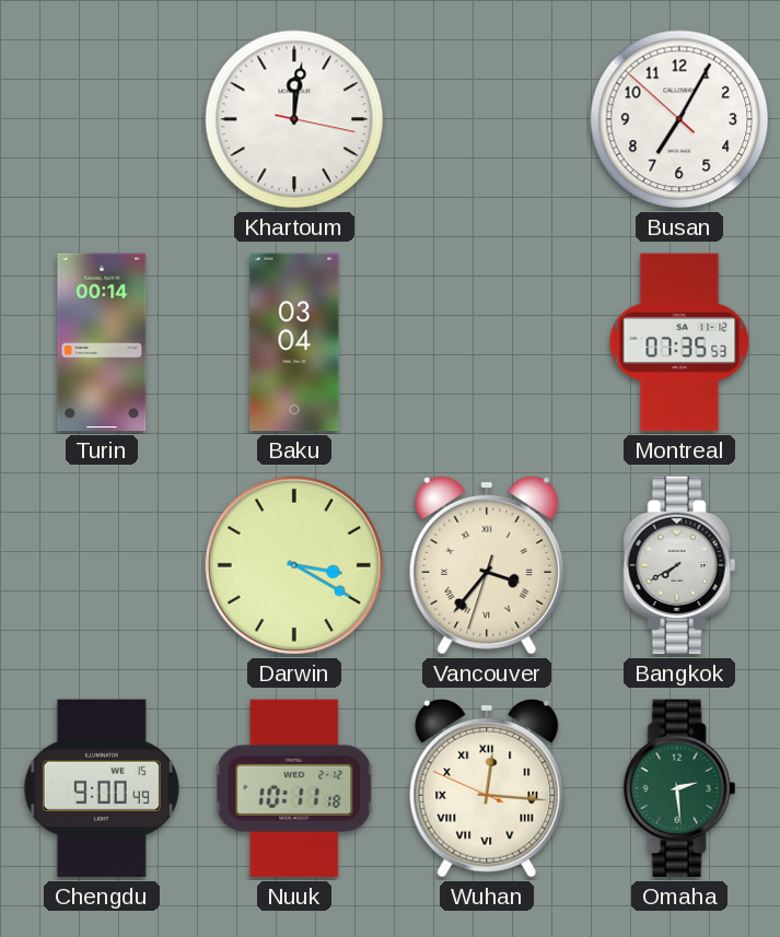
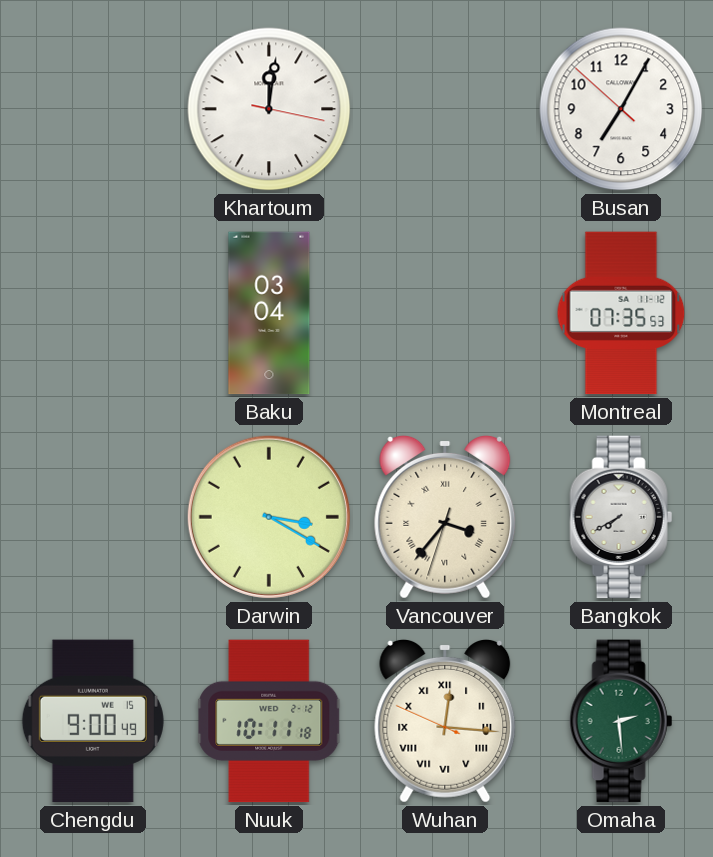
Turin: 00:14 -> none
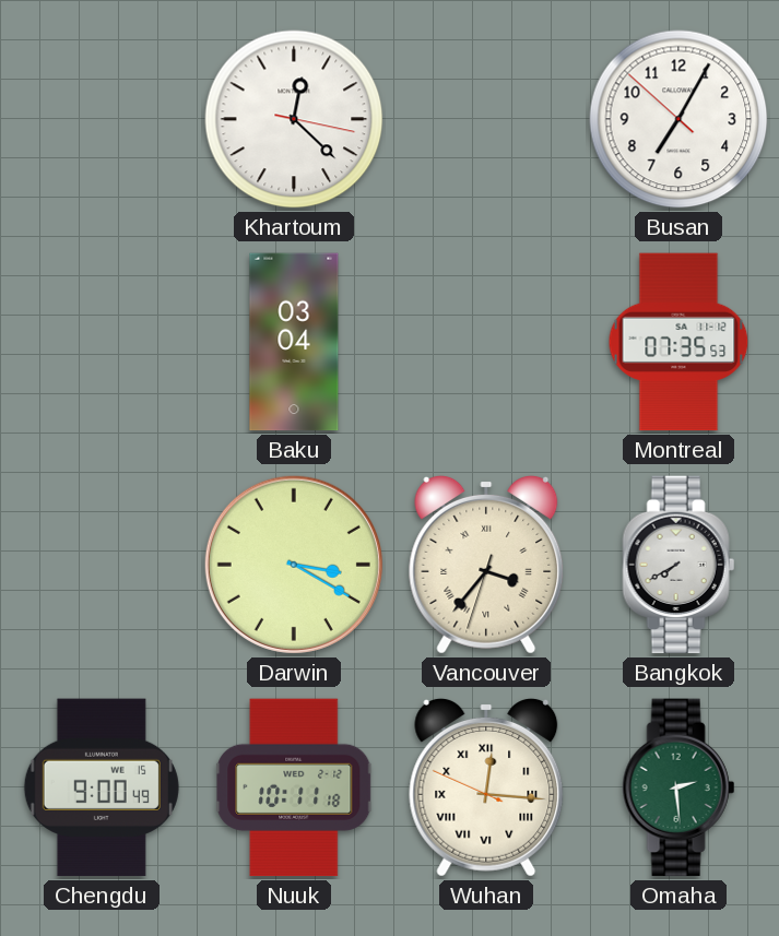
Khartoum: 12:01 -> 12:22
